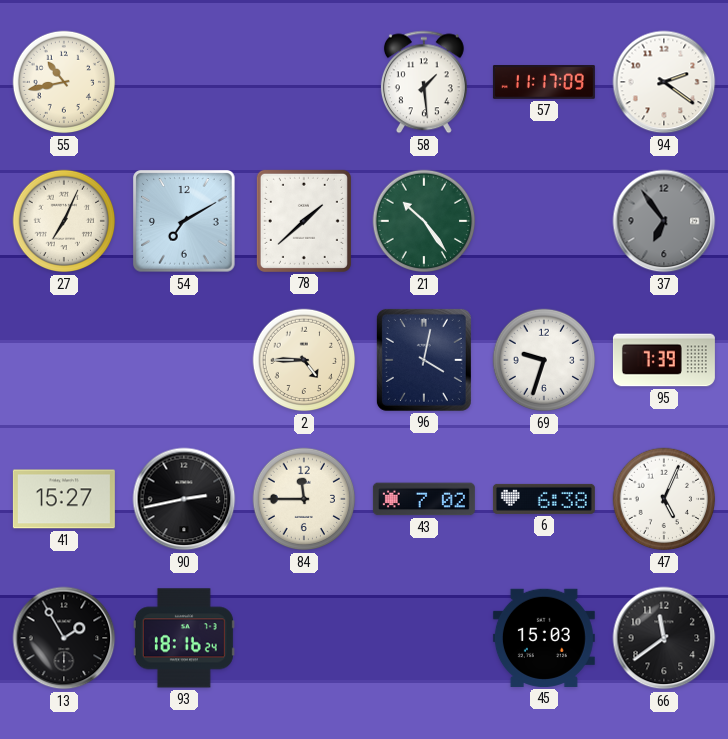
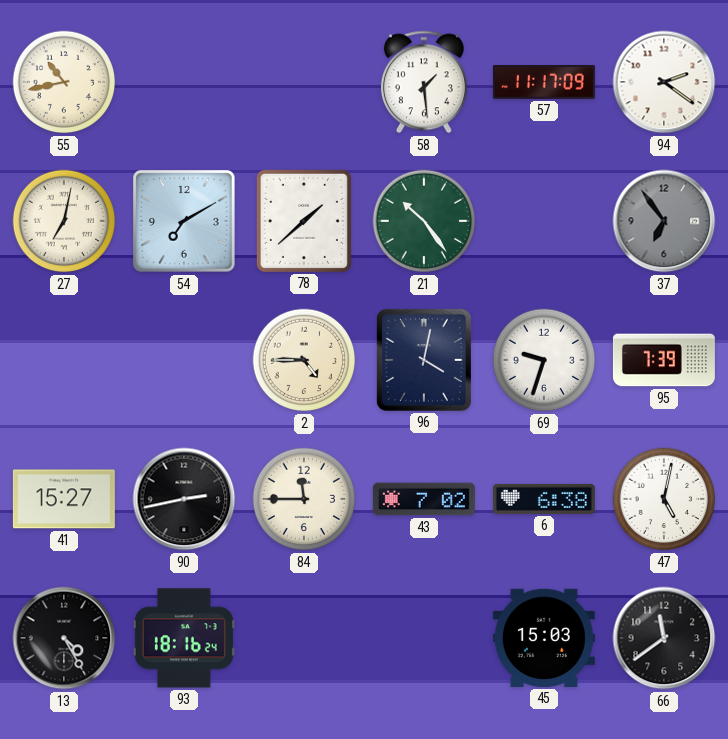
27: 7:04 -> 7:02
47: 5:04 -> 5:02
13: 1:55 -> 4:25
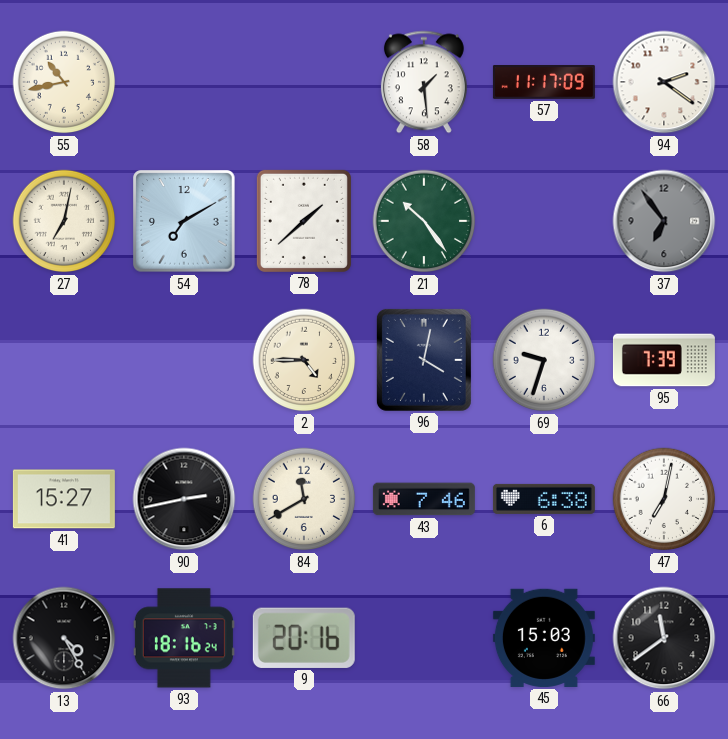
84: 11:45 -> 11:40
43: 7:02 -> 7:46
47: 5:02 -> 7:02
9: none -> 20:16
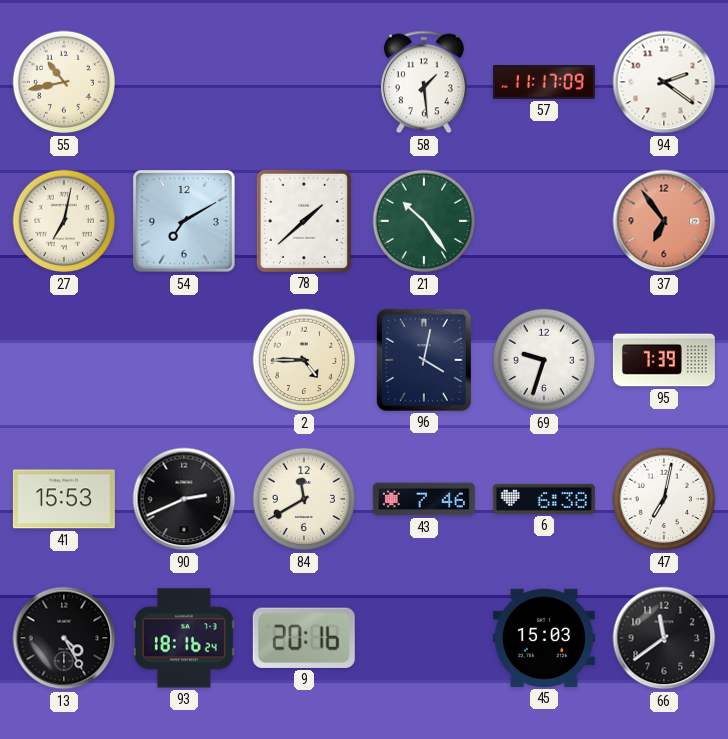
37 dial: grey -> salmon
41: 15:27 -> 15:53
90: 2:43 -> 2:41
